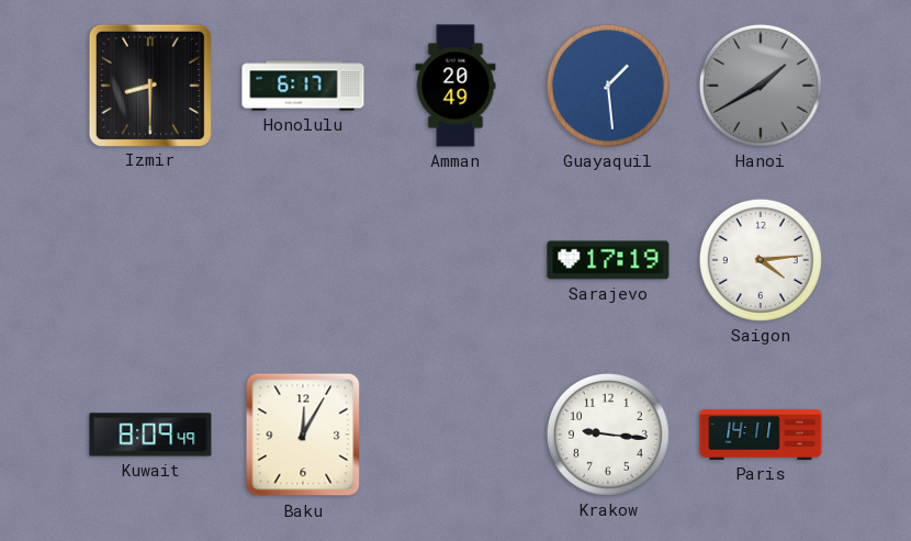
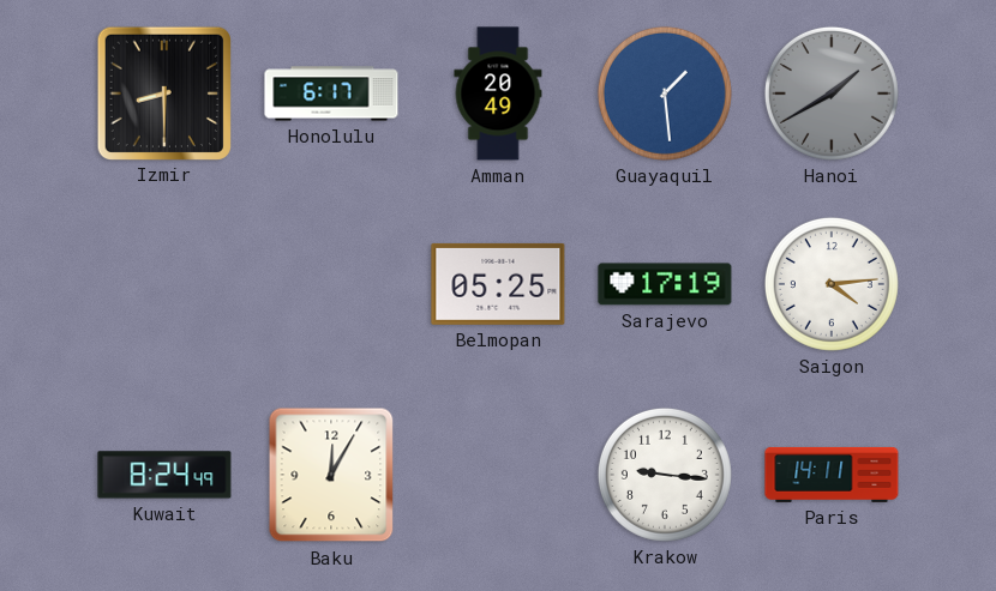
Belmopan: none -> 05:25
Kuwait: 8:09 -> 8:24
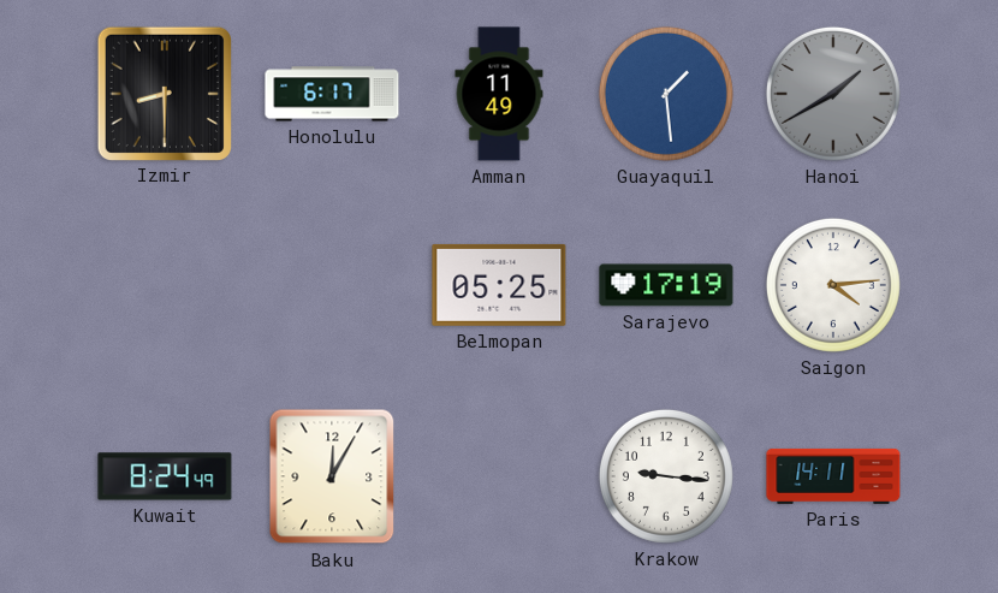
Amman: 20:49 -> 11:49
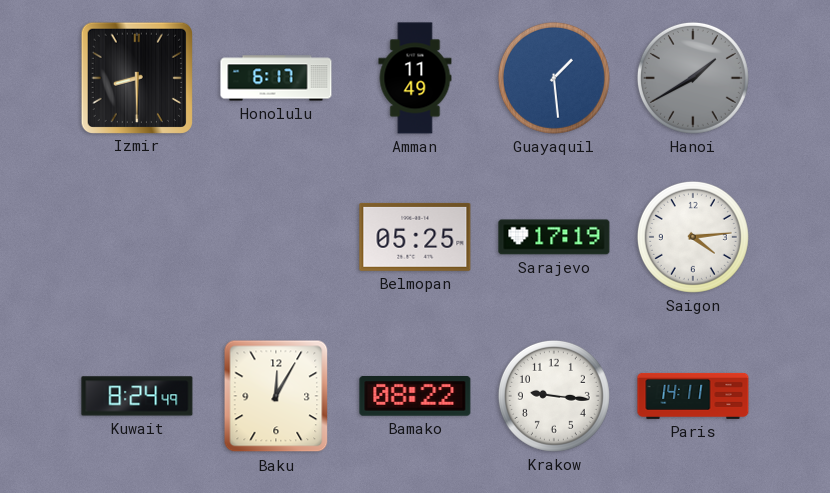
Bamako: none -> 08:22
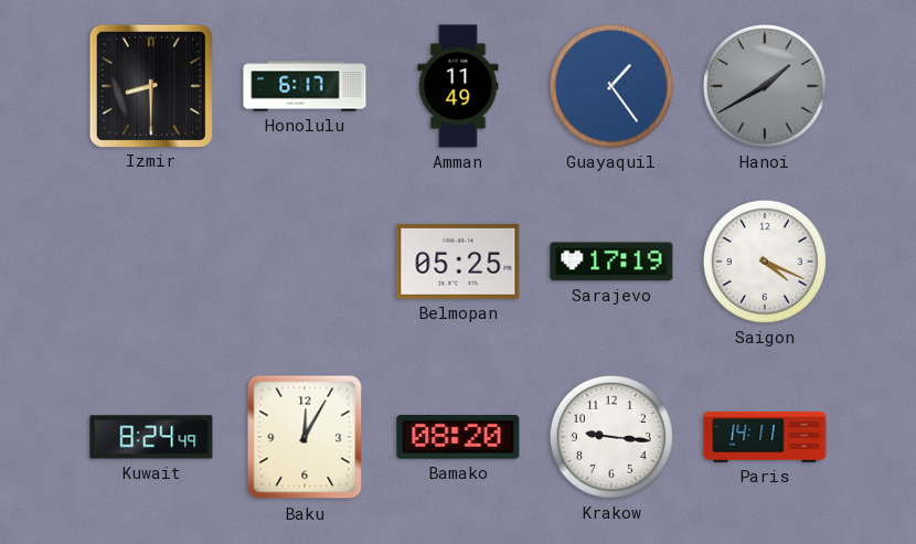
Guayaquil: 1:29 -> 1:24
Saigon: 4:14 -> 4:19
Bamako: 08:22 -> 08:20
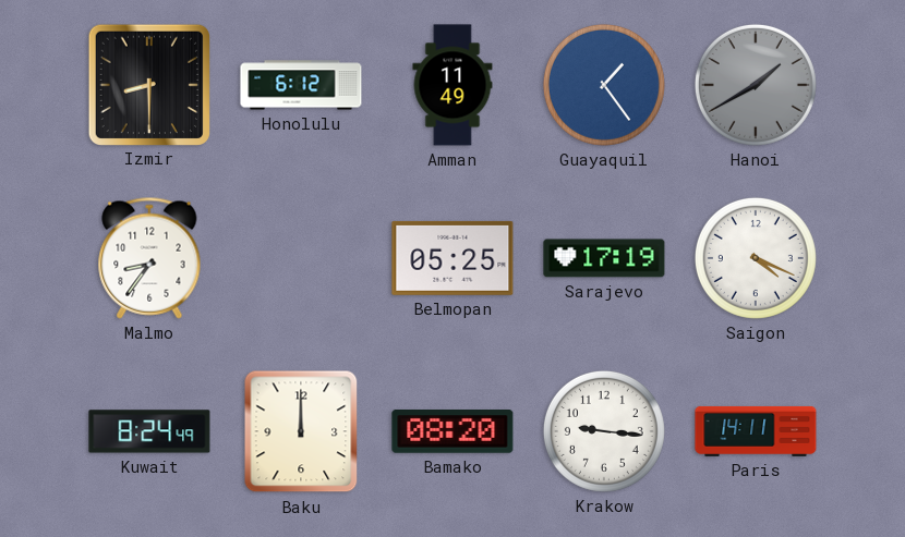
Honolulu: 6:17 -> 6:12
Malmo: none -> 8:36
Baku: 12:05 -> 12:00
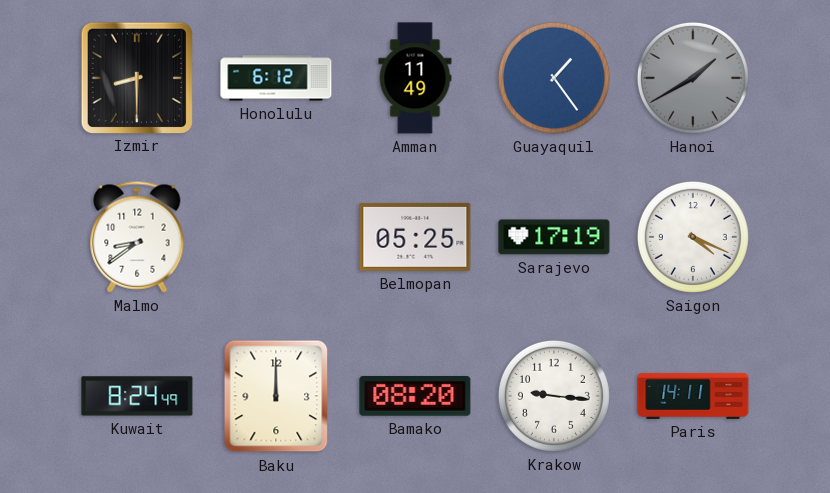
Malmo: 8:36 -> 8:39
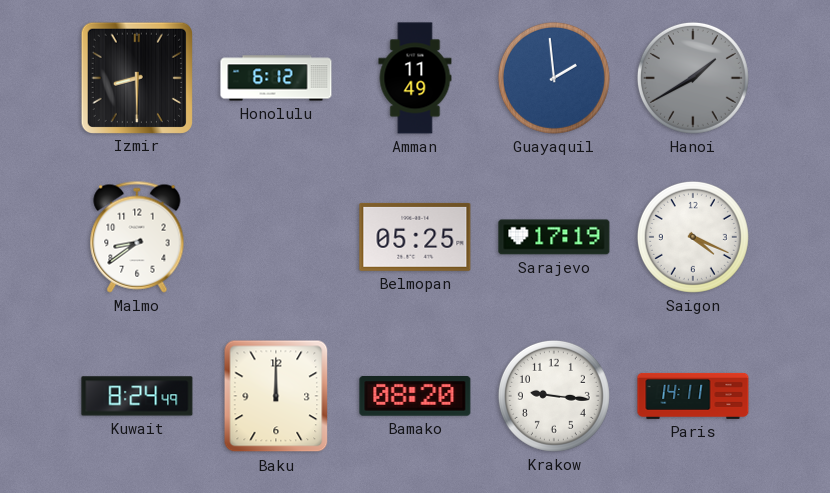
Guayaquil: 1:24 -> 1:59
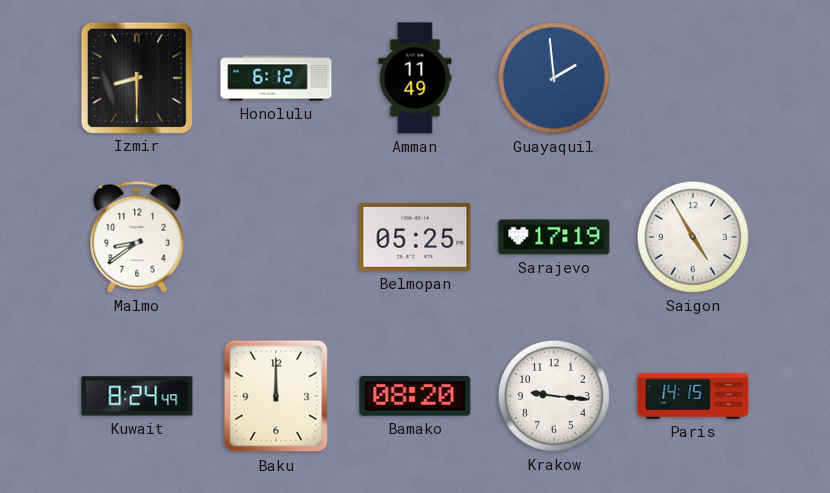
Hanoi: 1:40 -> none
Saigon: 4:19 -> 4:55
Paris: 14:11 -> 14:15
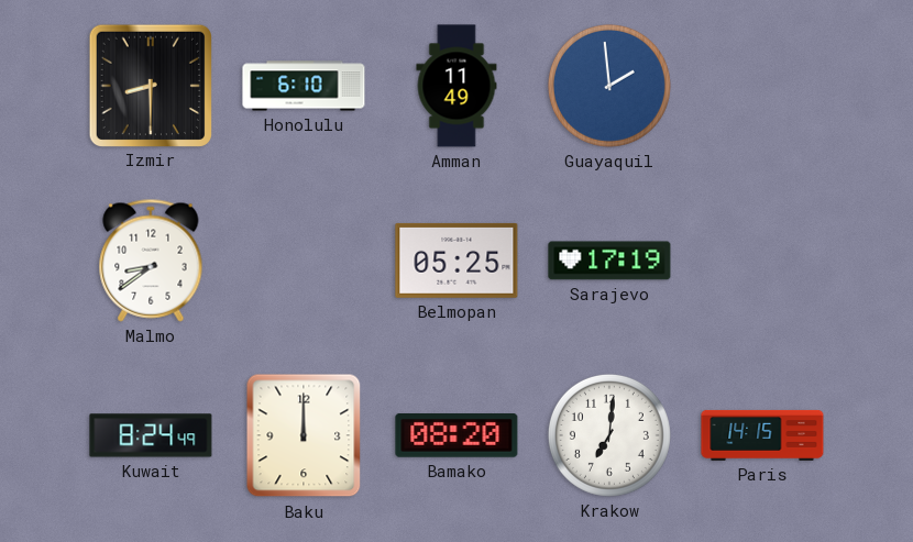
Honolulu: 6:12 -> 6:10
Saigon: 4:55 -> none
Krakow: 9:16 -> 7:01
